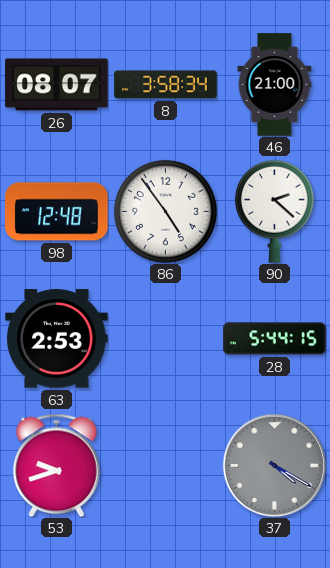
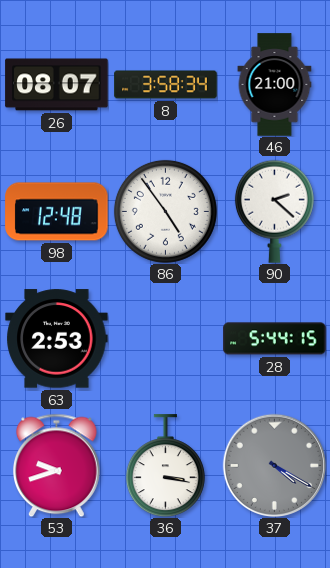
36: none -> 3:17
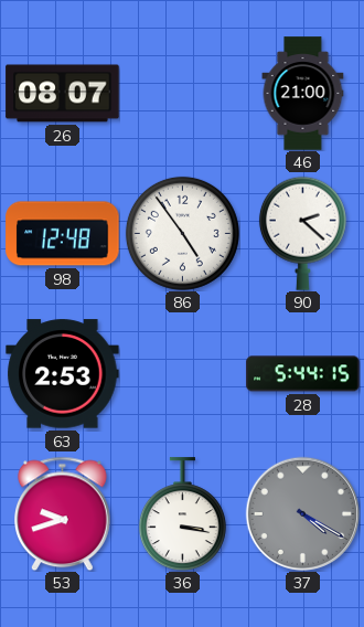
8: 3:58 -> none
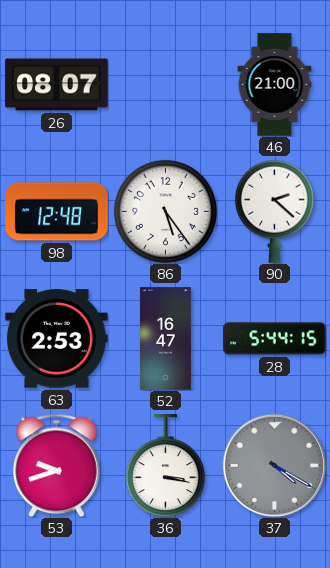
86: 4:54 -> 5:24
52: none -> 16:47
